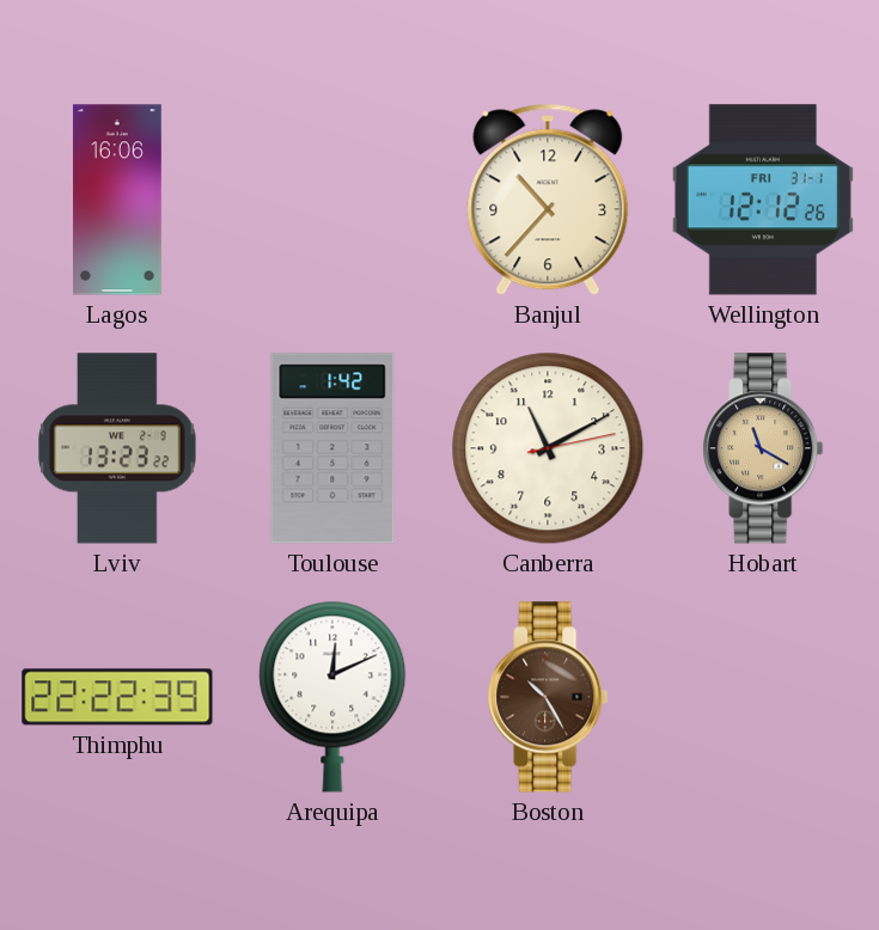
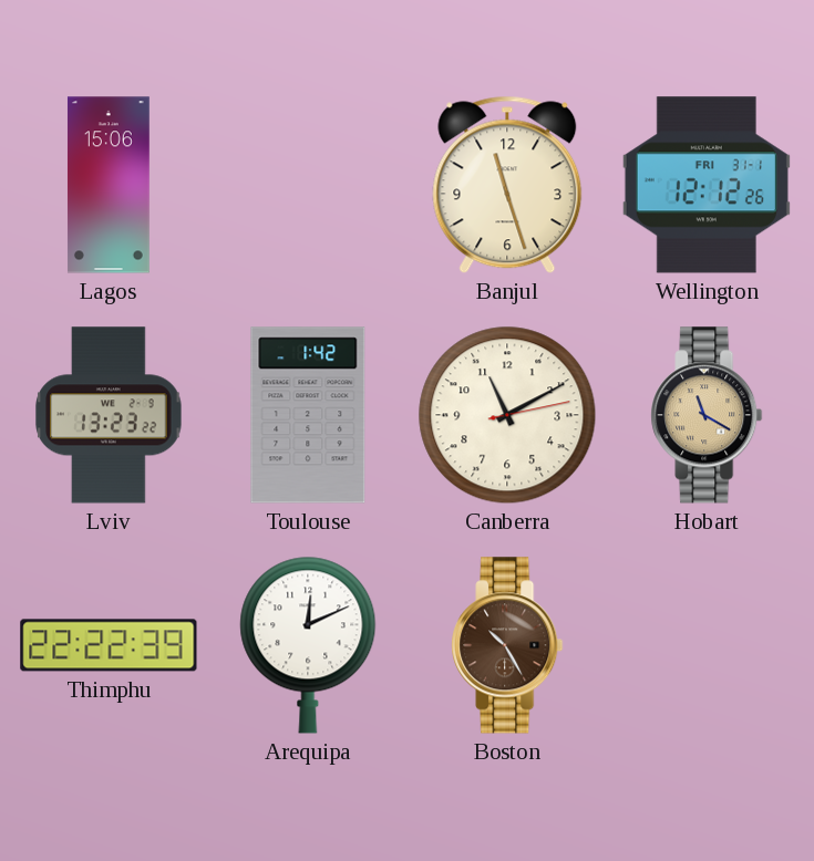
Lagos: 16:06 -> 15:06
Banjul: 10:37 -> 11:27
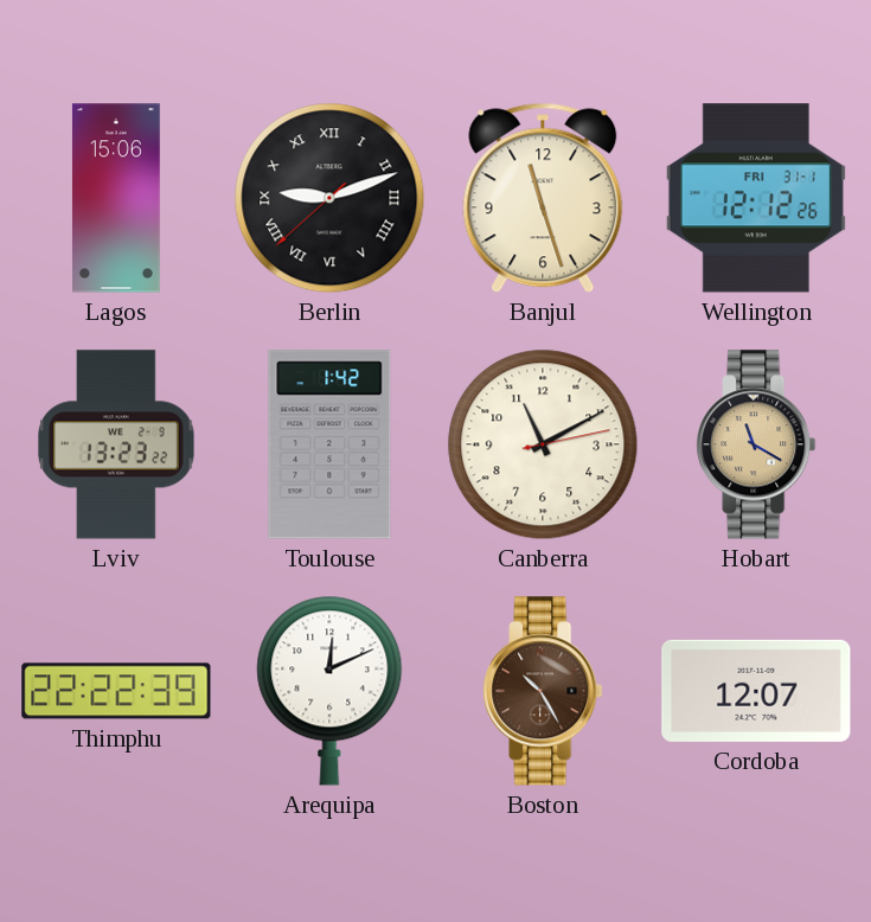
Berlin: none -> 9:11
Cordoba: none -> 12:07
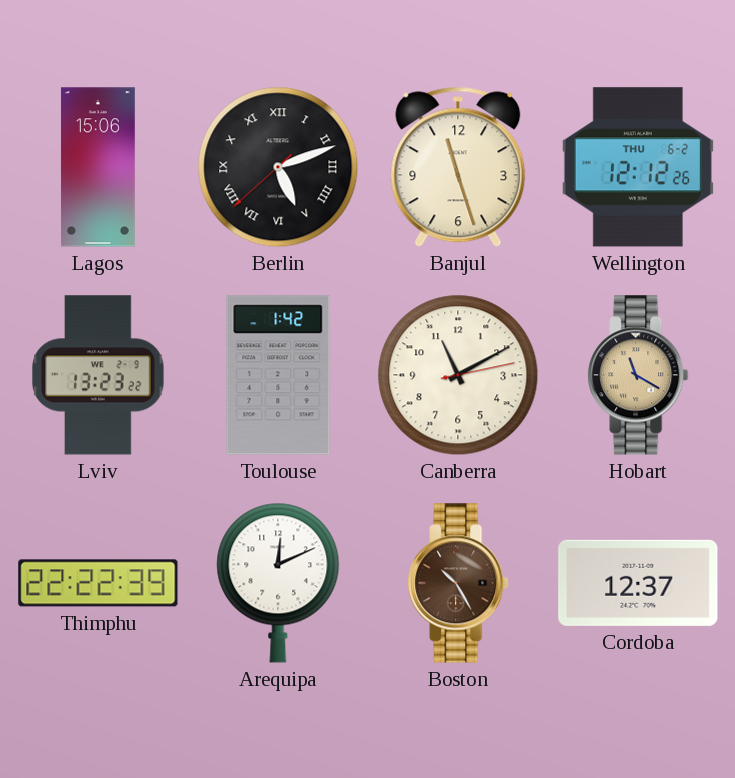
Berlin: 9:11 -> 5:11
Wellington date: FRI 31-1 -> THU 6-2
Cordoba: 12:07 -> 12:37
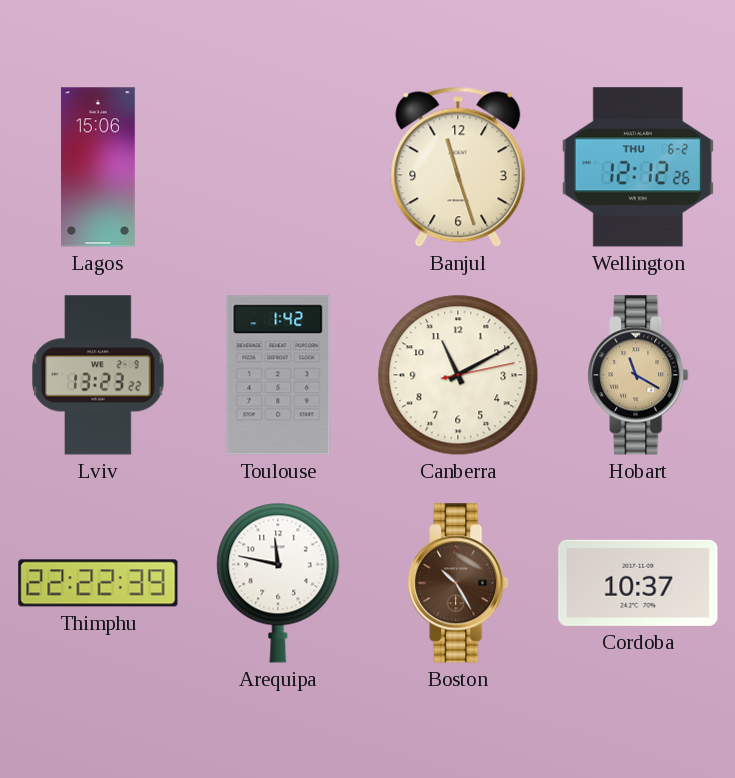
Berlin: 5:11 -> none
Arequipa: 12:11 -> 11:47
Cordoba: 12:37 -> 10:37
